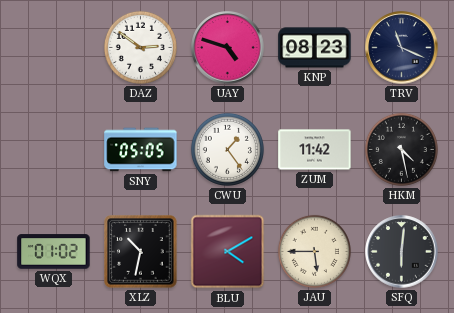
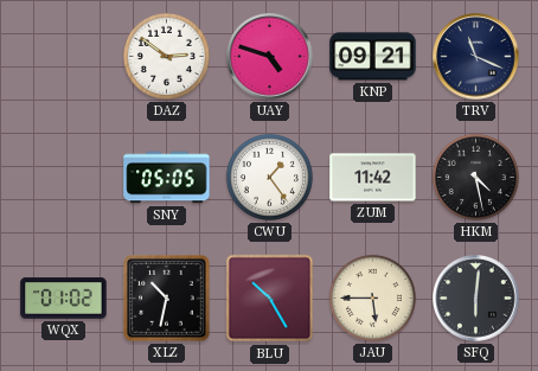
KNP: 08:23 -> 09:21
BLU: 4:10 -> 10:25
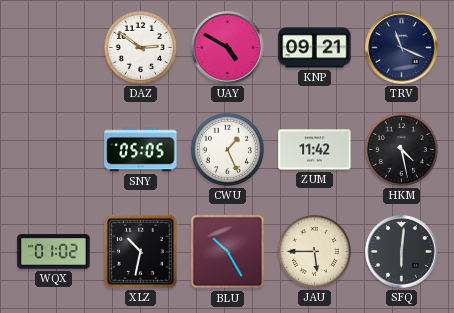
UAY: 4:48 -> 4:50
CWU: 1:24 -> 1:26
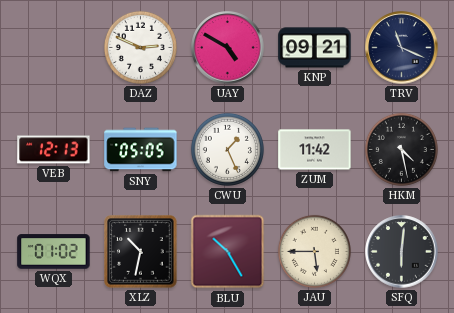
DAZ: 2:51 -> 2:49
VEB: none -> 12:13
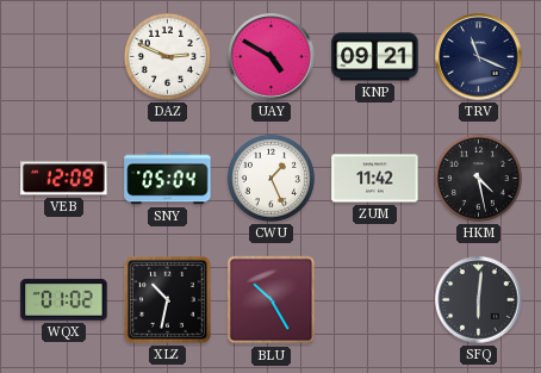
VEB: 12:13 -> 12:09
SNY: 05:05 -> 05:04
JAU: 5:45 -> none
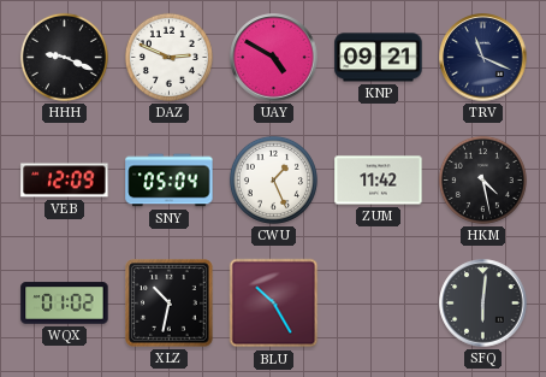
HHH: none -> 9:19
